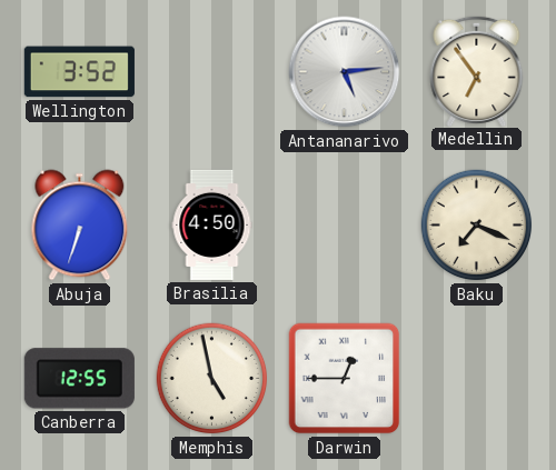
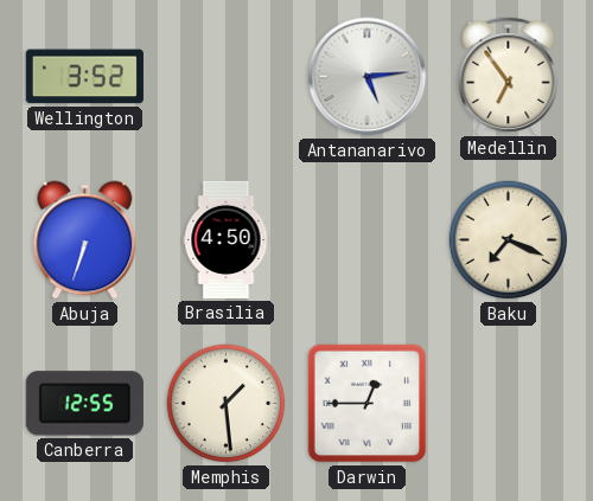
Memphis: 4:58 -> 1:29
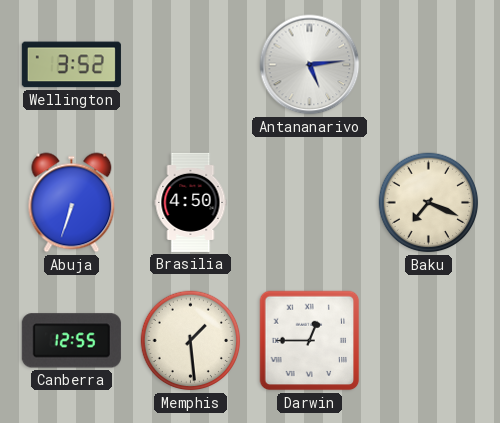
Medellin: 6:54 -> none
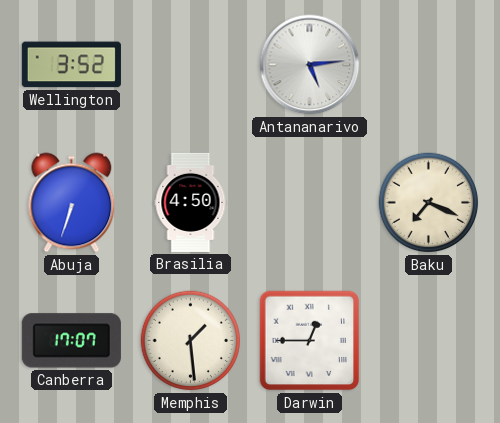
Canberra: 12:55 -> 17:07
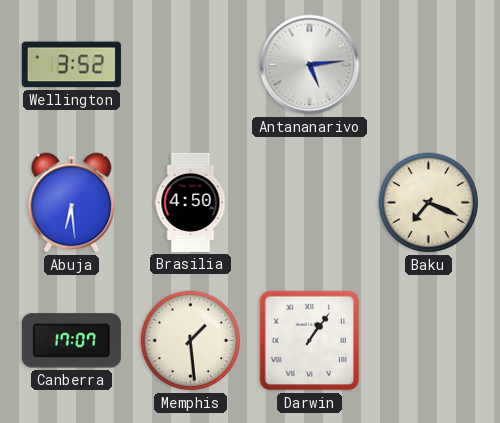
Abuja: 6:33 -> 6:29
Darwin: 12:45 -> 1:06
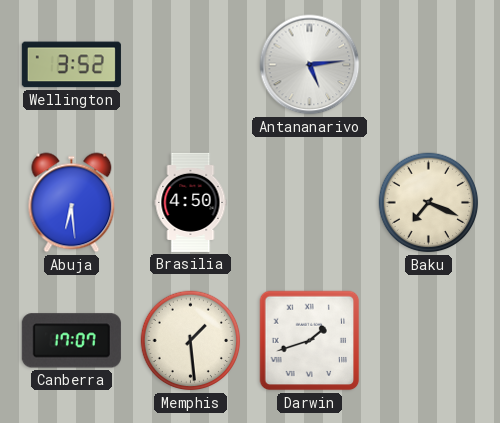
Darwin: 1:06 -> 1:42
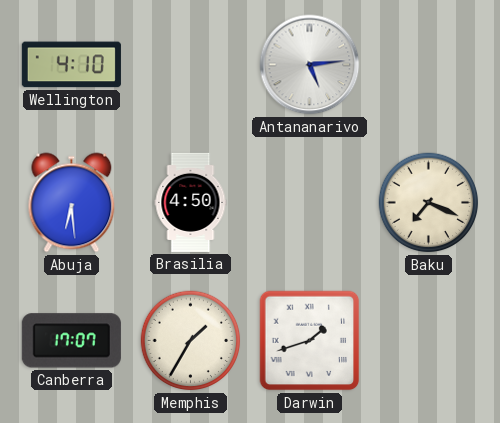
Wellington: 3:52 -> 4:10
Memphis: 1:29 -> 1:35
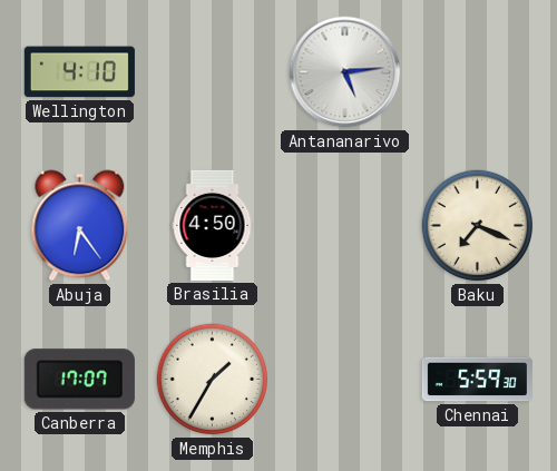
Abuja: 6:29 -> 6:24
Darwin: 1:42 -> none
Chennai: none -> 5:59
